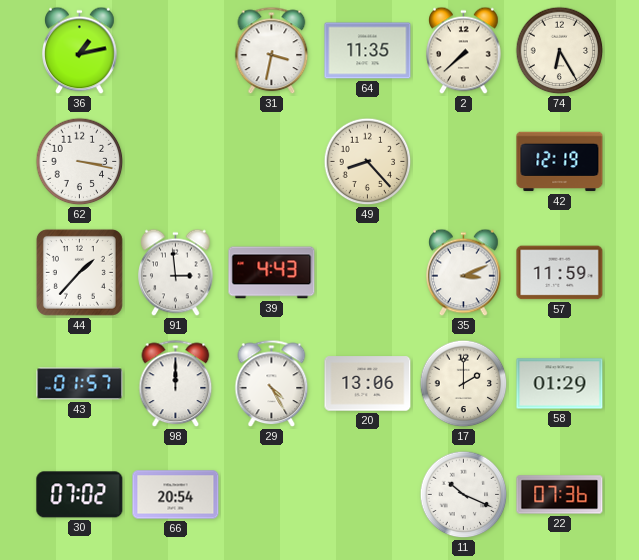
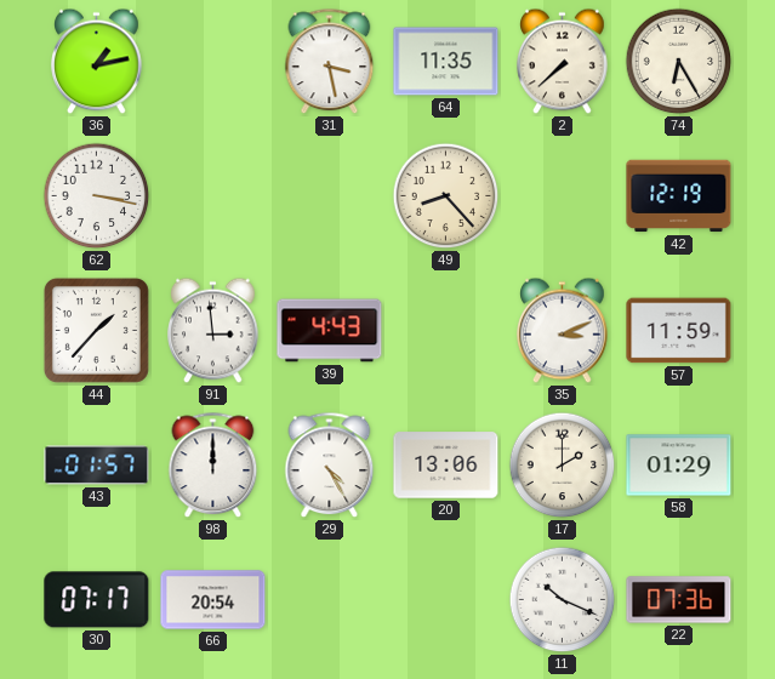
31: 3:32 -> 3:28
30: 07:02 -> 07:17
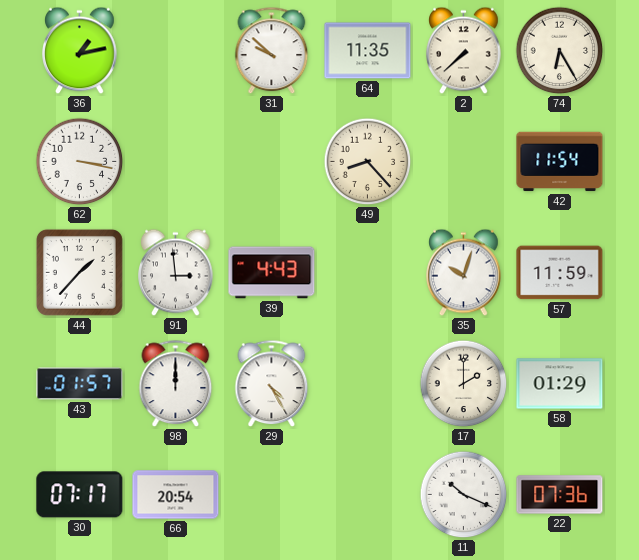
31: 3:28 -> 9:52
42: 12:19 -> 11:54
35: 3:11 -> 10:03
20: 13:06 -> none
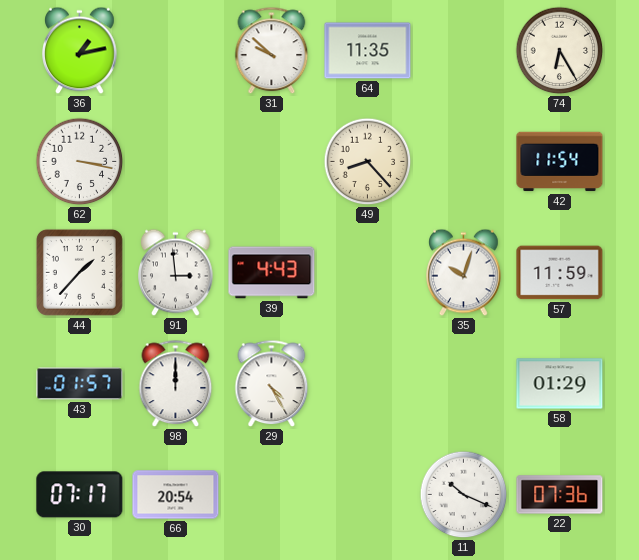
2: 7:38 -> none
17: 2:00 -> none
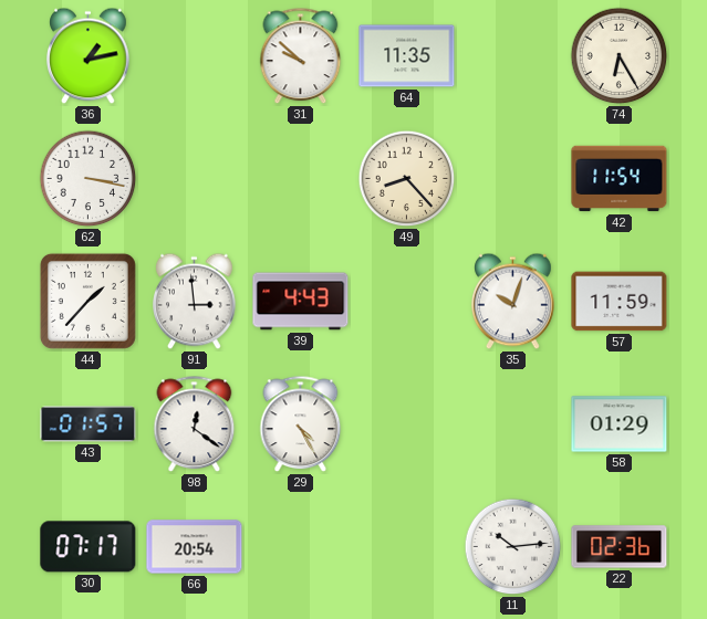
98: 12:00 -> 12:21
11: 10:19 -> 10:14
22: 07:36 -> 02:36
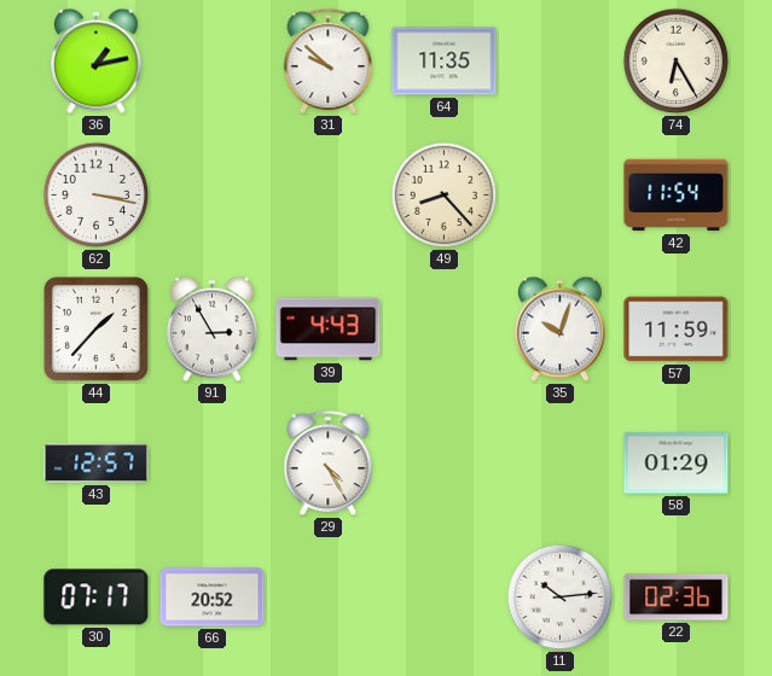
91: 2:59 -> 2:55
43: 01:57 -> 12:57
98: 12:21 -> none
66: 20:54 -> 20:52
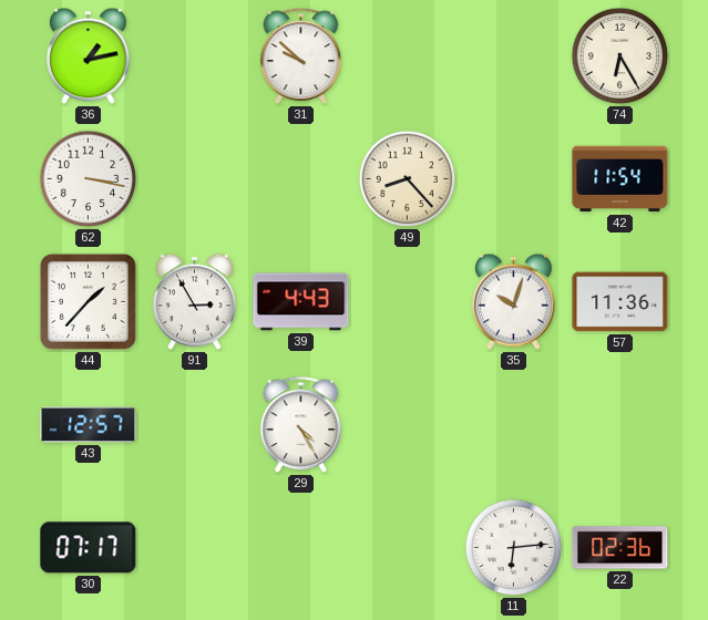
64: 11:35 -> none
57: 11:59 -> 11:36
58: 01:29 -> none
66: 20:52 -> none
11: 10:14 -> 6:14
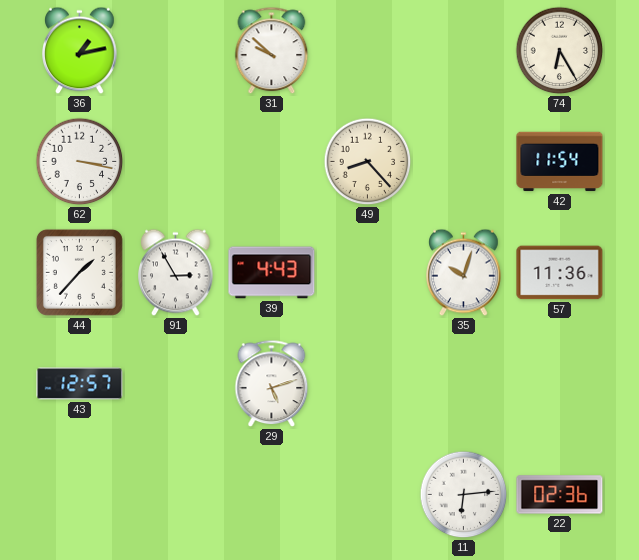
29: 4:25 -> 5:12
30: 07:17 -> none
